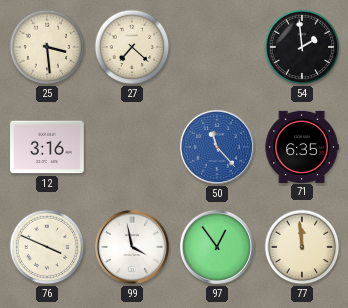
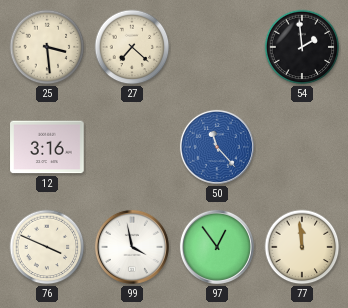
71: 6:35 -> none
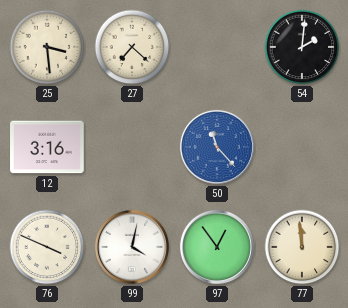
54: 1:59 -> 2:01
99: 3:58 -> 4:02
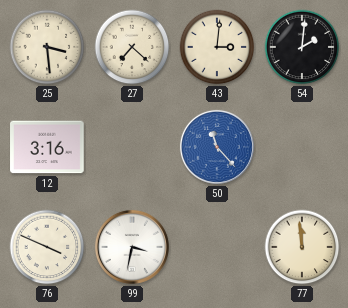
43: none -> 3:01
99: 4:02 -> 3:32
97: 12:54 -> none
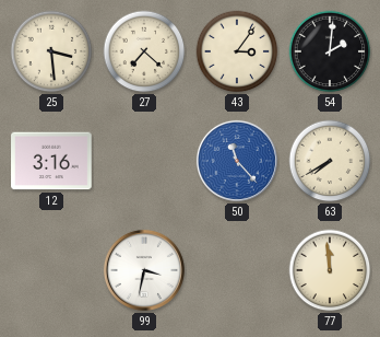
43: 3:01 -> 3:06
63: none -> 7:40
76: 3:49 -> none
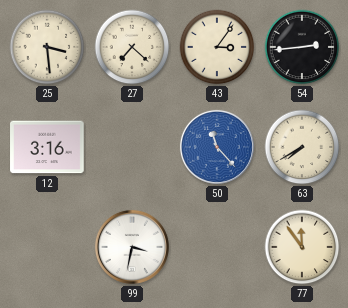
54: 2:01 -> 2:44
77: 11:59 -> 11:54
